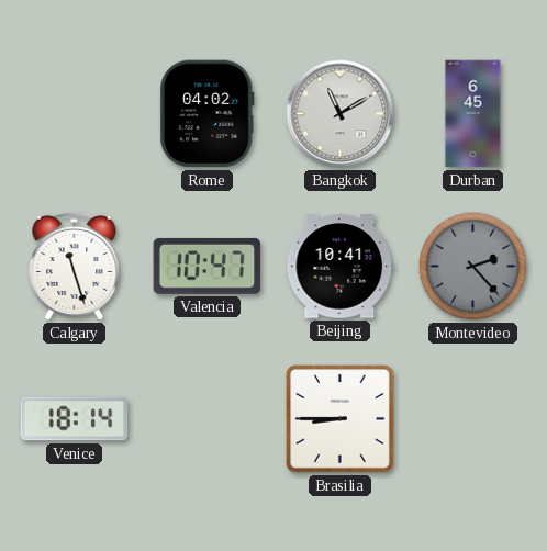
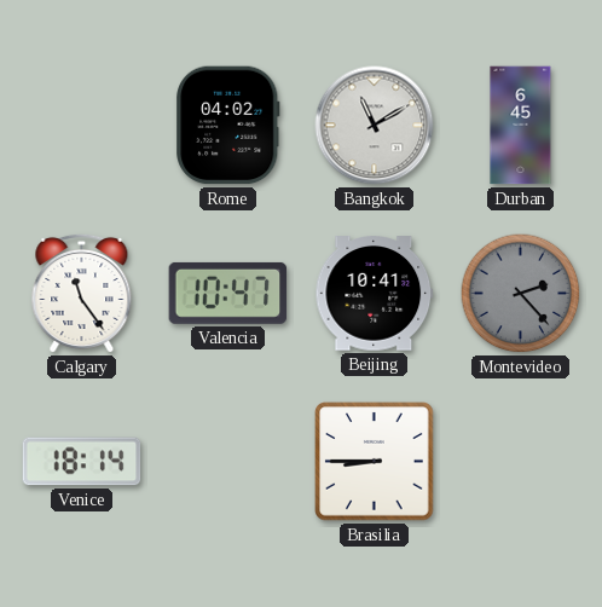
Calgary: 11:27 -> 11:24
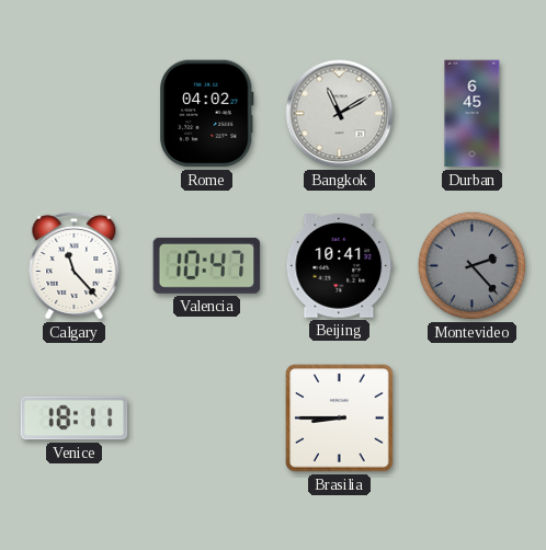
Calgary: 11:24 -> 11:23
Venice: 18:14 -> 18:11
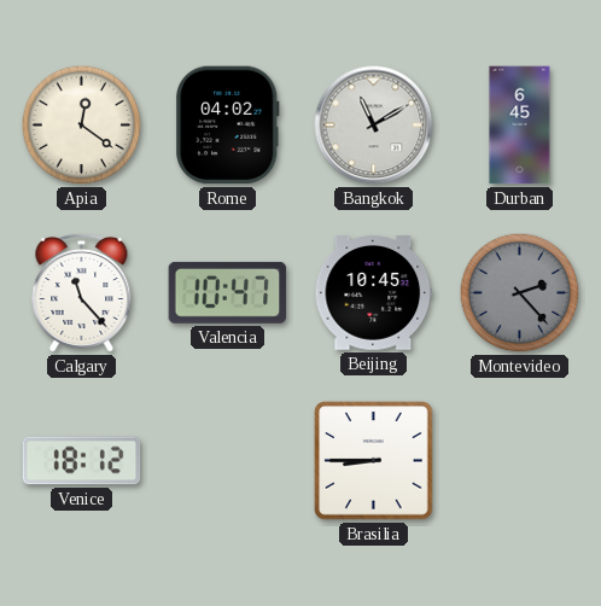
Apia: none -> 12:21
Beijing: 10:41 -> 10:45
Venice: 18:11 -> 18:12
